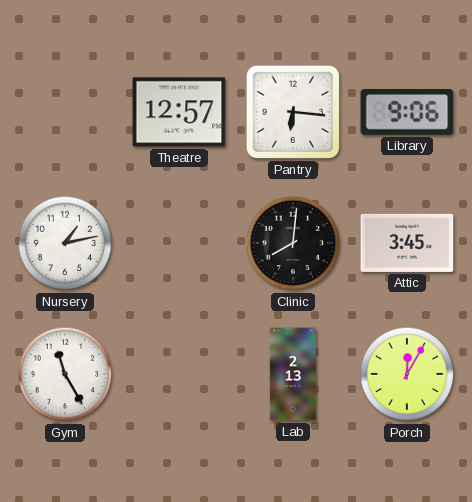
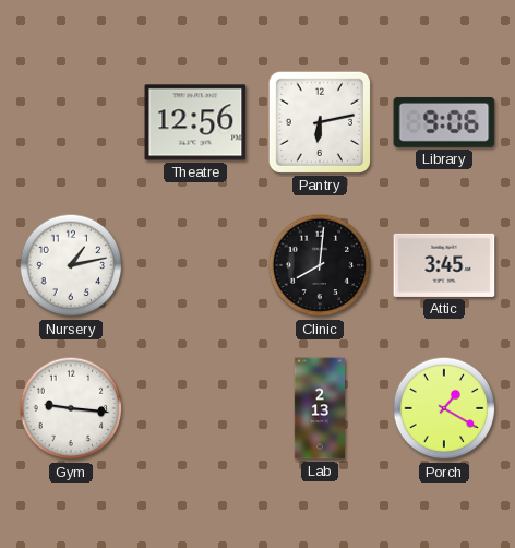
Theatre: 12:57 -> 12:56
Pantry: 6:16 -> 6:13
Gym: 11:25 -> 9:16
Porch: 12:05 -> 1:20
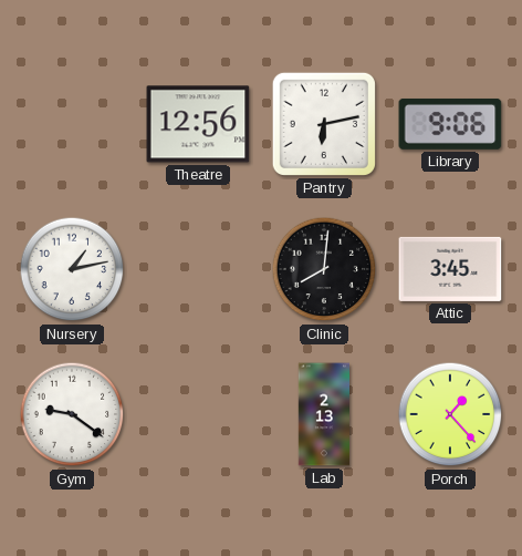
Gym: 9:16 -> 9:21
Porch: 1:20 -> 1:23
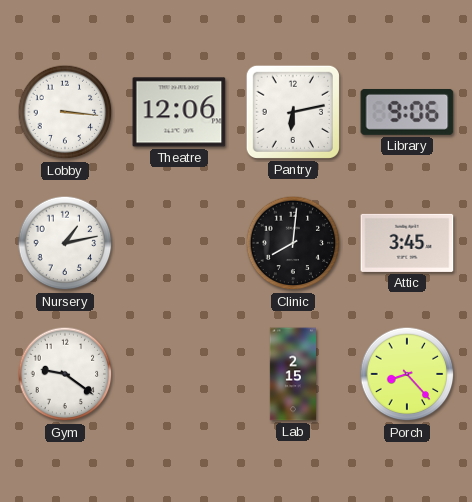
Lobby: none -> 3:16
Theatre: 12:56 -> 12:06
Lab: 2:13 -> 2:15
Porch: 1:23 -> 8:23
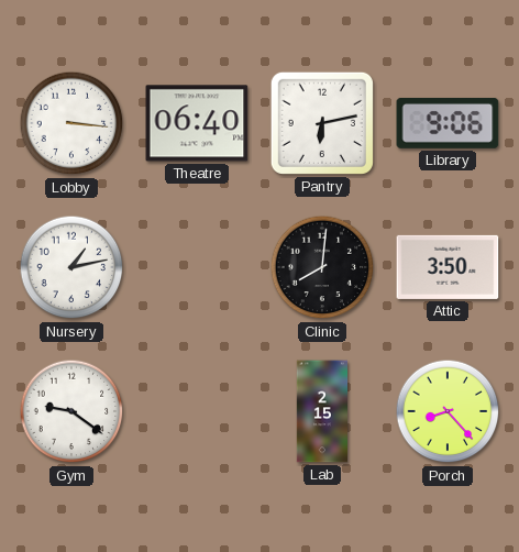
Theatre: 12:06 -> 06:40
Attic: 3:45 -> 3:50
